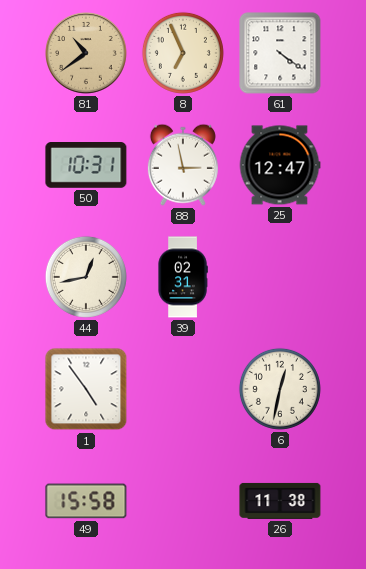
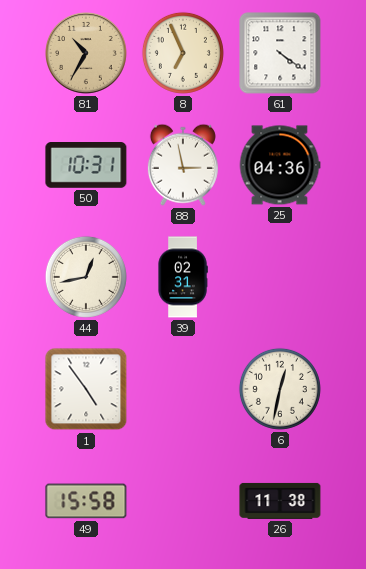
81: 10:39 -> 10:35
25: 12:47 -> 04:36
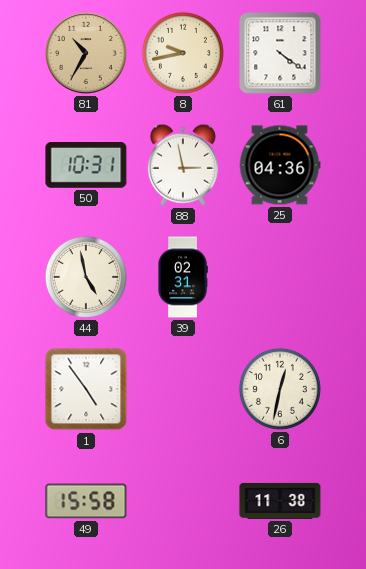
8: 6:56 -> 9:43
44: 12:43 -> 4:58
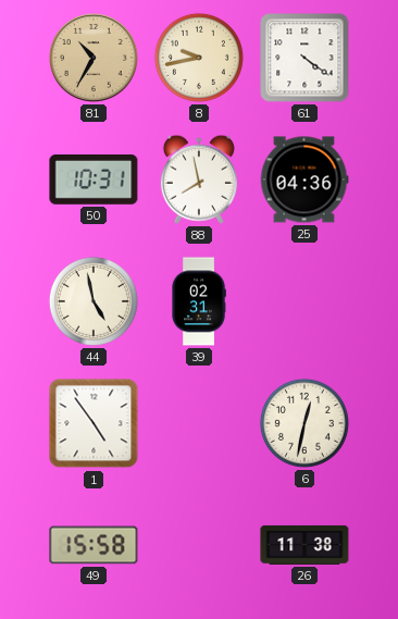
88: 2:58 -> 7:58
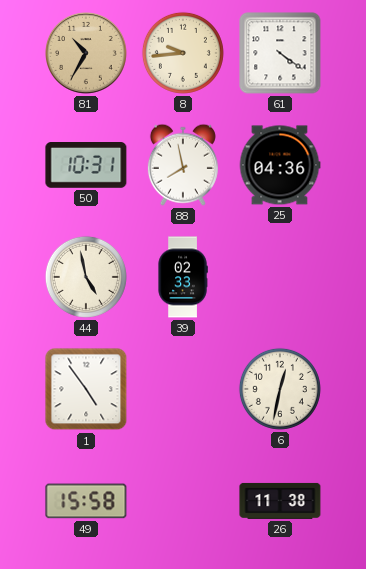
8: 9:43 -> 9:44
39: 02:31 -> 02:33
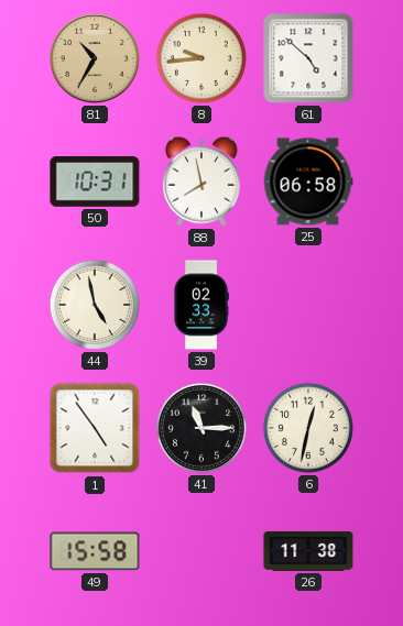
61: 4:21 -> 4:52
25: 04:36 -> 06:58
41: none -> 11:15
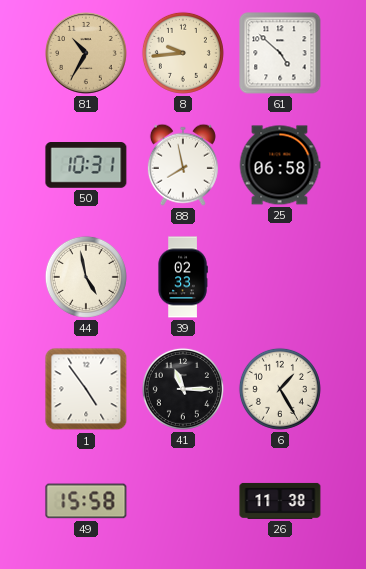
6: 12:32 -> 1:25
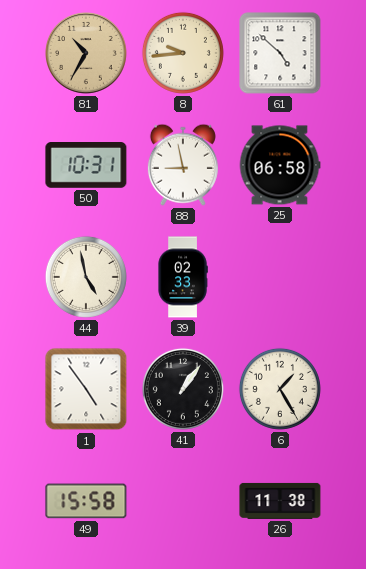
88: 7:58 -> 8:58
41: 11:15 -> 1:06
